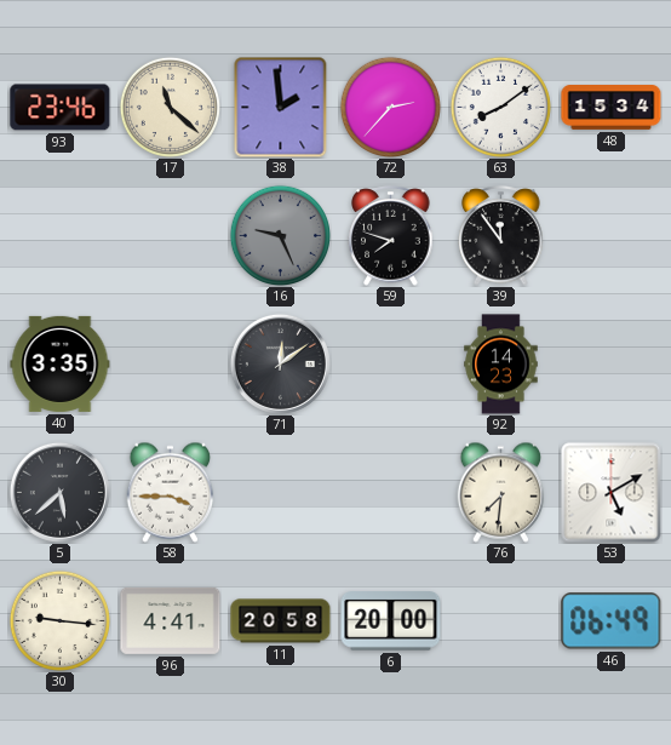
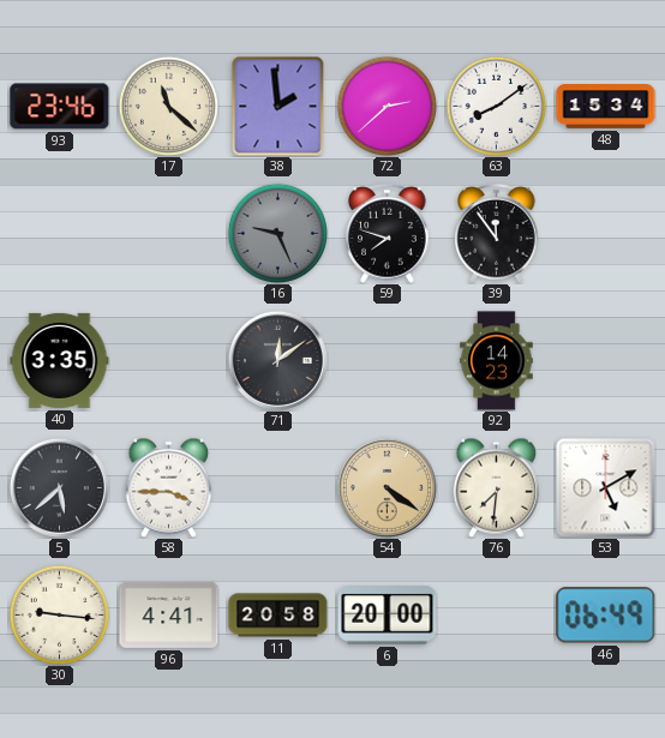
72: 2:37 -> 2:38
54: none -> 4:21
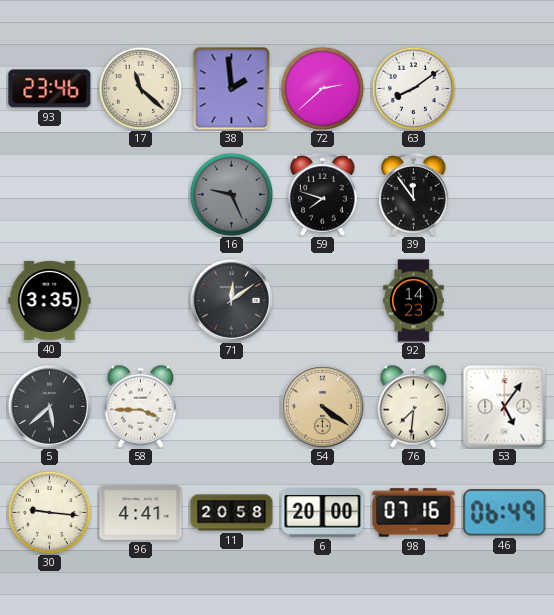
48: 15:34 -> none
53: 5:10 -> 5:06
98: none -> 07:16
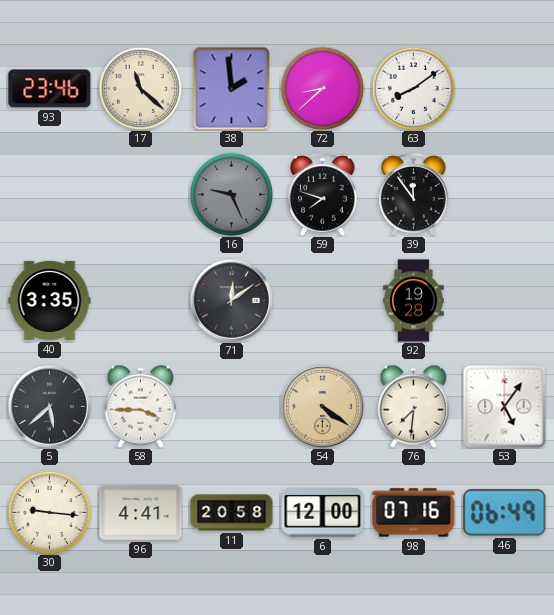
72: 2:38 -> 8:38
92: 14:23 -> 19:28
6: 20:00 -> 12:00
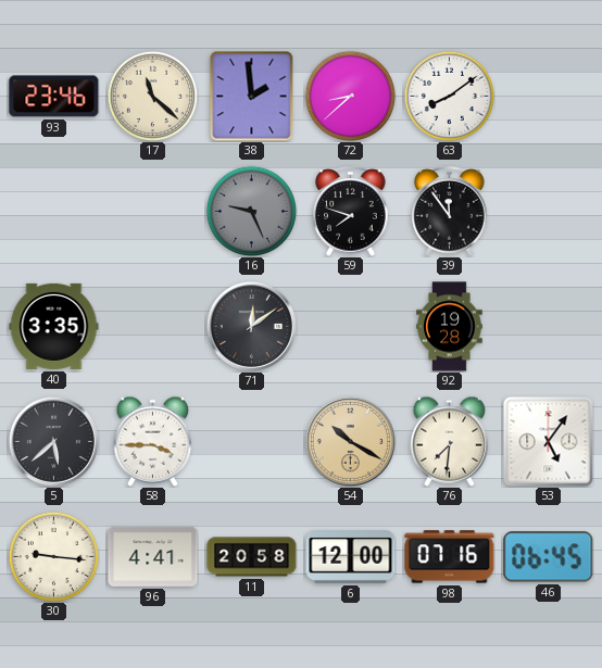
54: 4:21 -> 10:20
46: 06:49 -> 06:45
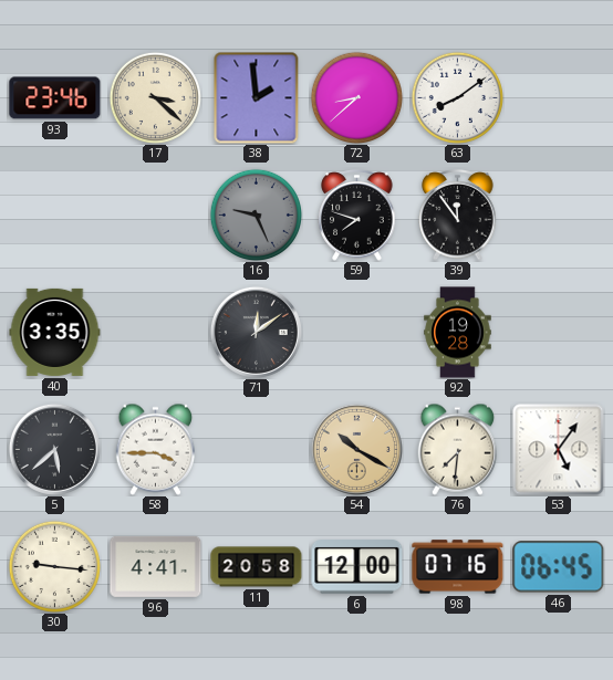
17: 11:22 -> 3:22
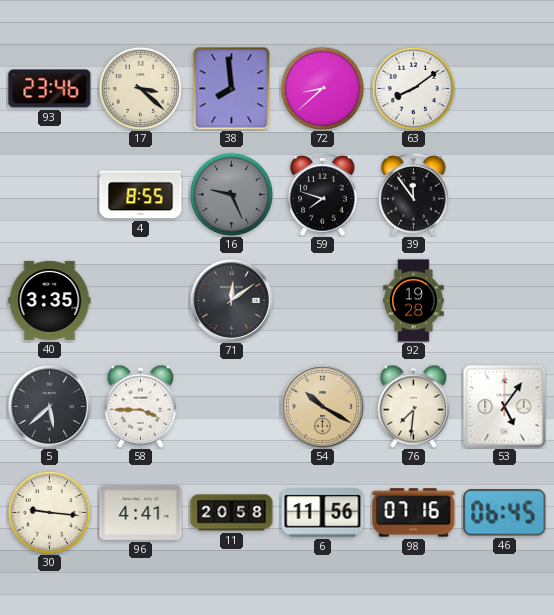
38: 1:59 -> 7:59
4: none -> 8:55
6: 12:00 -> 11:56
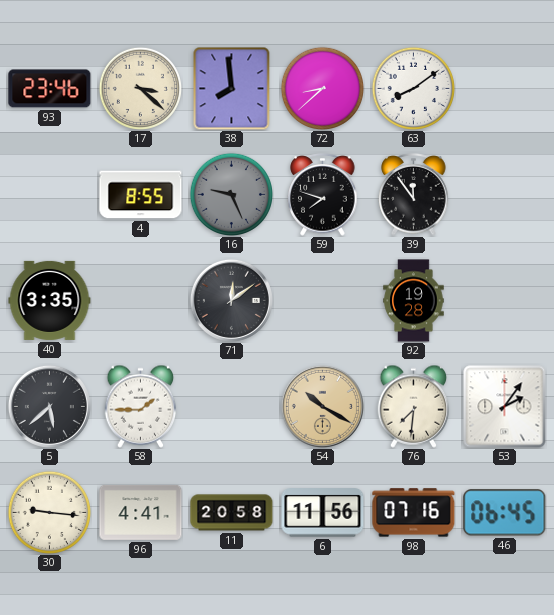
58: 3:45 -> 1:45
53: 5:06 -> 2:06
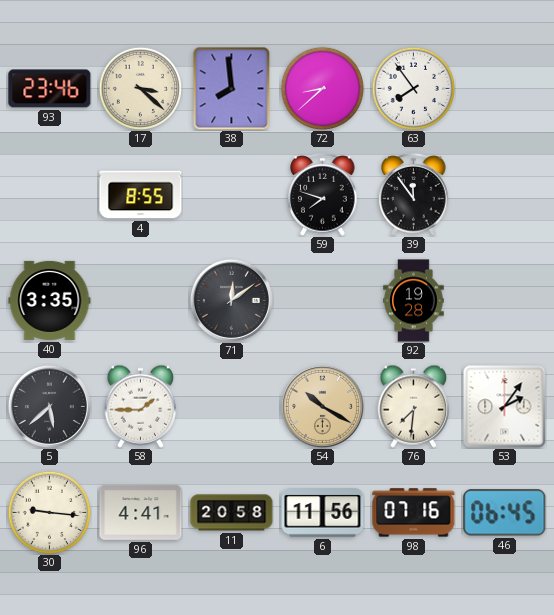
63: 8:09 -> 7:54
16: 9:26 -> none
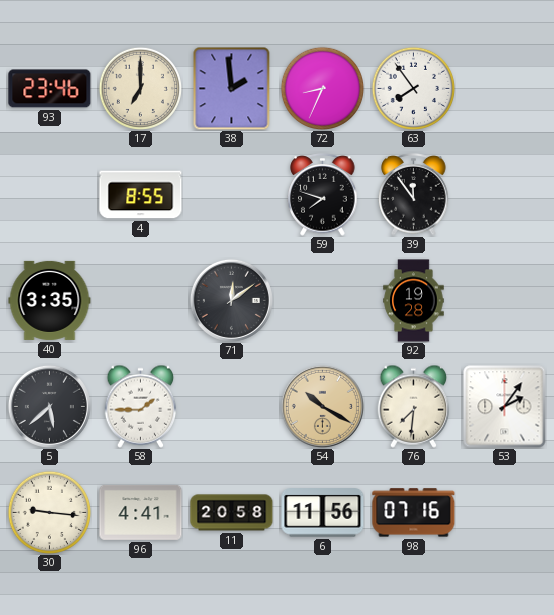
17: 3:22 -> 7:00
38: 7:59 -> 1:59
72: 8:38 -> 8:34
46: 06:45 -> none
